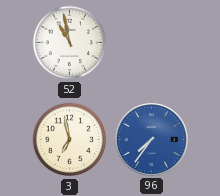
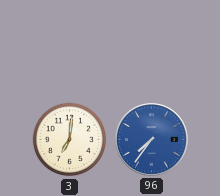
52: 10:58 -> none
3: 6:58 -> 7:01
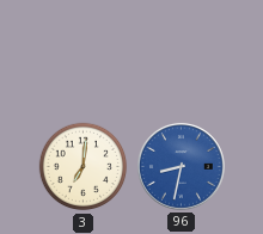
96: 7:36 -> 8:32
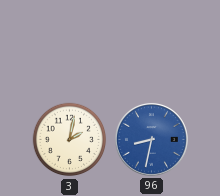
3: 7:01 -> 2:02
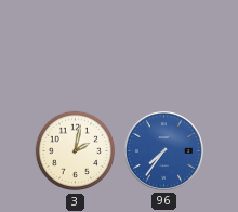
96: 8:32 -> 7:36
